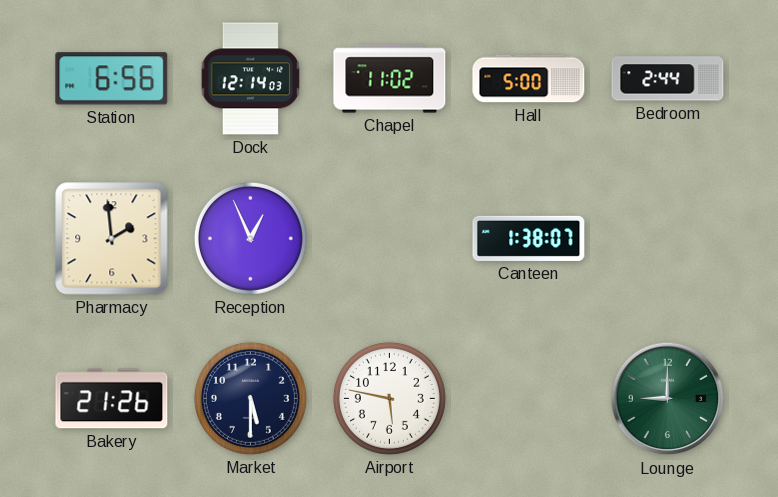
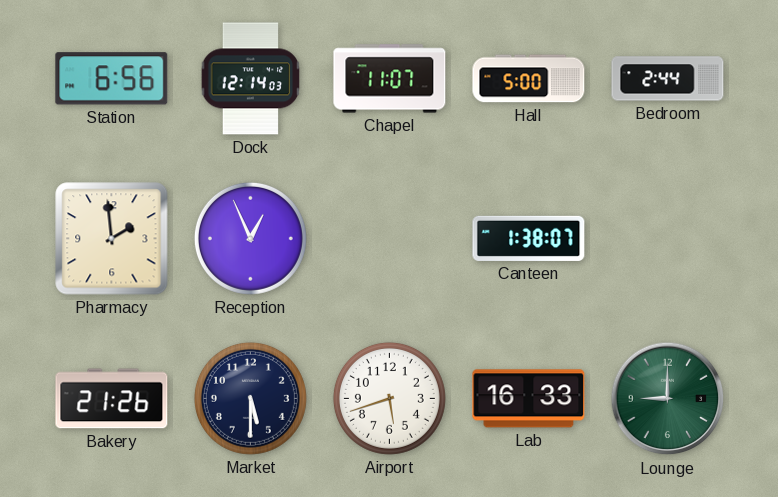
Chapel: 11:02 -> 11:07
Airport: 5:47 -> 5:42
Lab: none -> 16:33
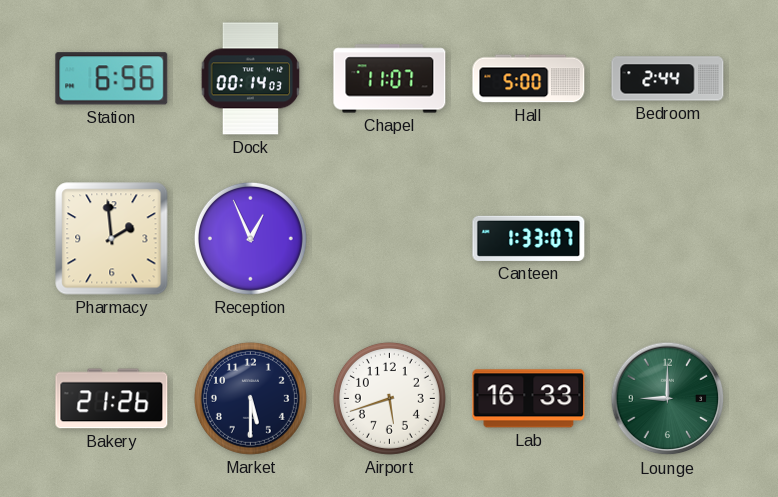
Dock: 12:14 -> 00:14
Canteen: 1:38 -> 1:33
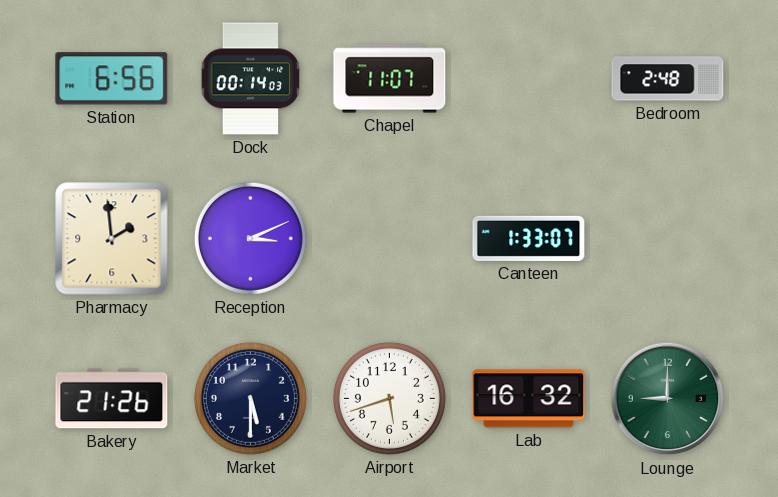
Hall: 5:00 -> none
Bedroom: 2:44 -> 2:48
Reception: 12:56 -> 3:11
Lab: 16:33 -> 16:32
